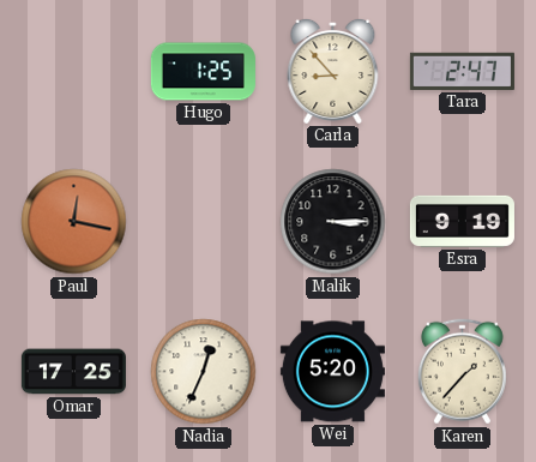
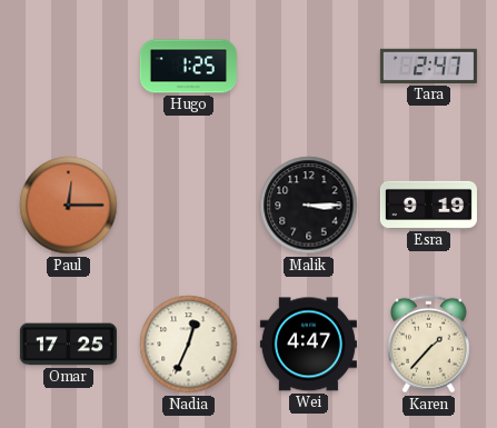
Carla: 8:53 -> none
Paul: 12:17 -> 12:15
Wei: 5:20 -> 4:47
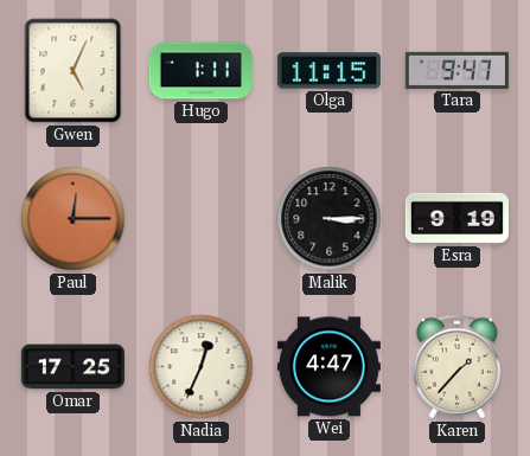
Gwen: none -> 5:04
Hugo: 1:25 -> 1:11
Olga: none -> 11:15
Tara: 2:47 -> 9:47
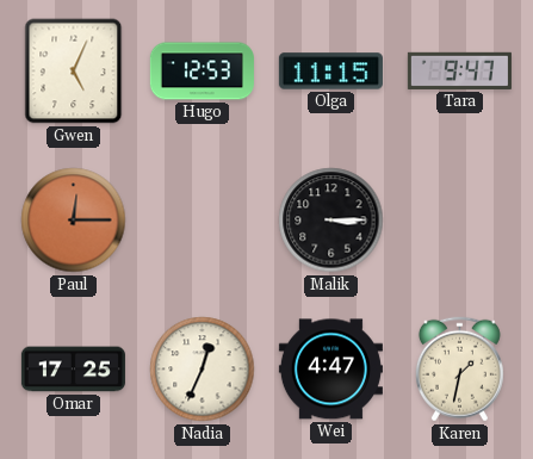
Hugo: 1:11 -> 12:53
Esra: 9:19 -> none
Karen: 1:37 -> 1:32
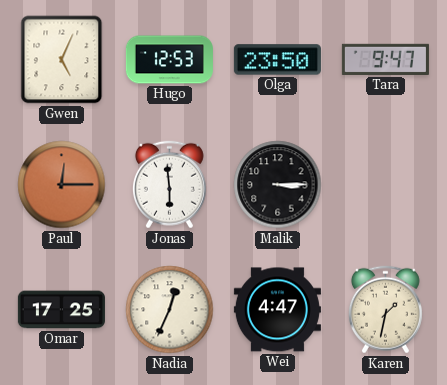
Olga: 11:15 -> 23:50
Jonas: none -> 5:59
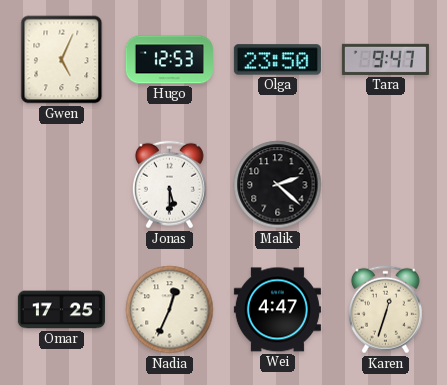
Paul: 12:15 -> none
Jonas: 5:59 -> 5:30
Malik: 3:15 -> 2:22
Karen: 1:32 -> 12:33
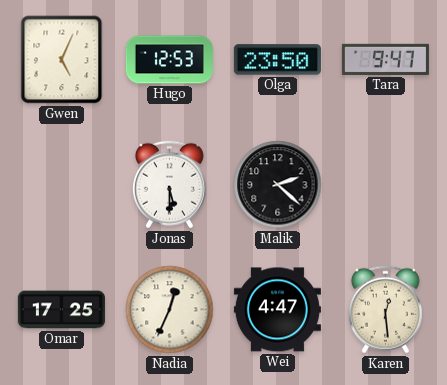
Karen: 12:33 -> 12:29
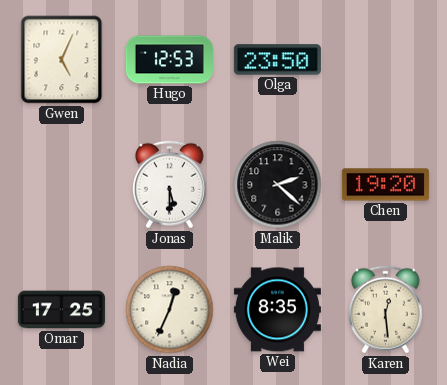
Tara: 9:47 -> none
Chen: none -> 19:20
Wei: 4:47 -> 8:35
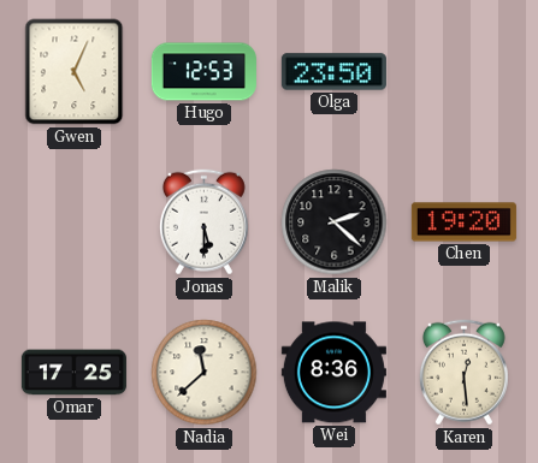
Nadia: 12:34 -> 11:38
Wei: 8:35 -> 8:36
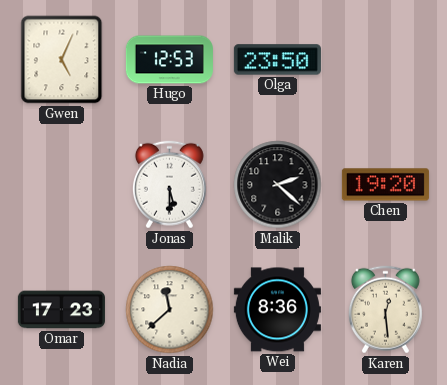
Omar: 17:25 -> 17:23
